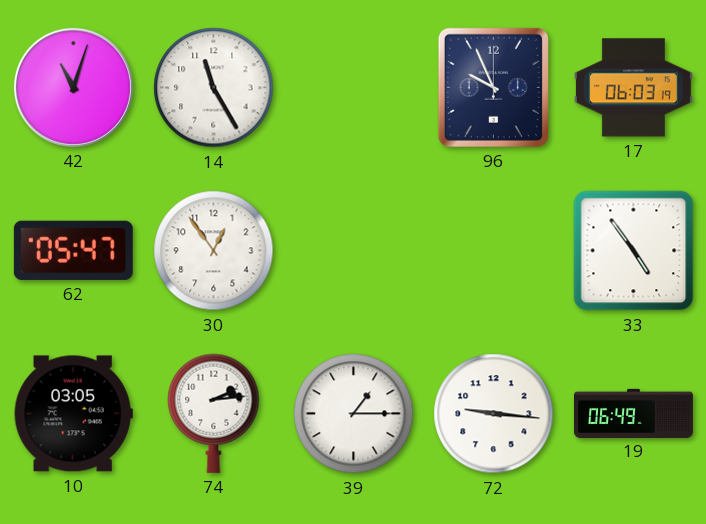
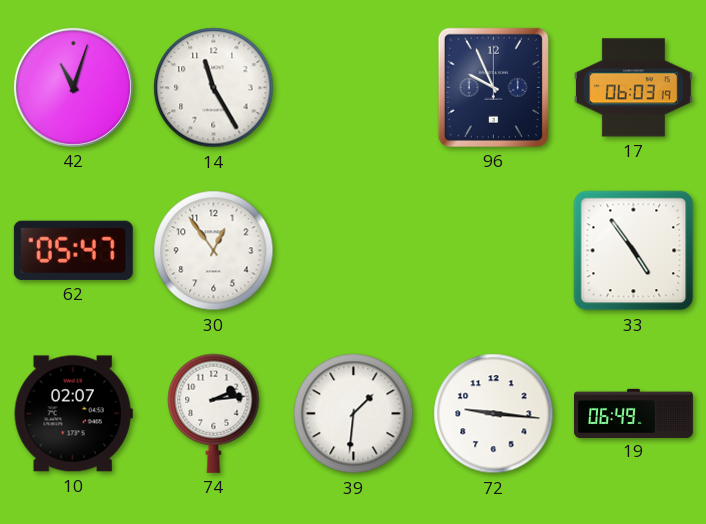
10: 03:05 -> 02:07
39: 1:15 -> 1:31
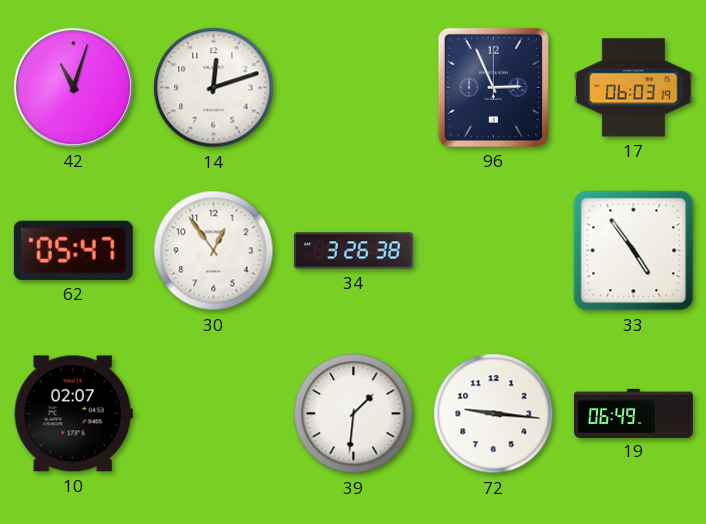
14: 11:25 -> 12:12
96: 9:56 -> 2:56
34: none -> 3:26
74: 2:14 -> none
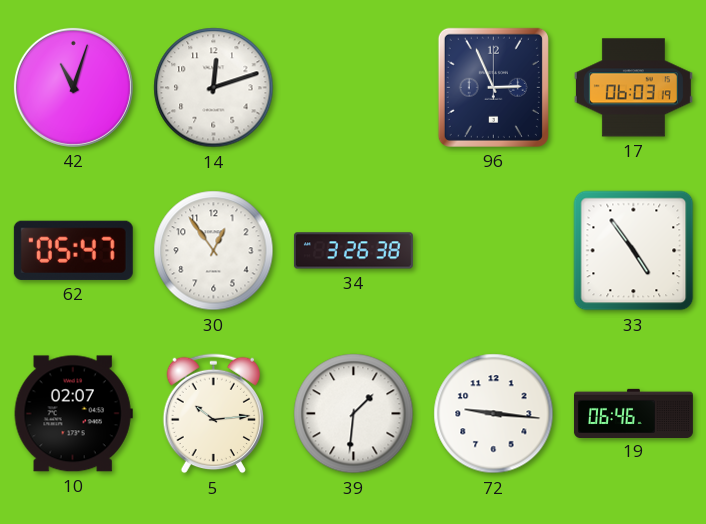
5: none -> 10:14
19: 06:49 -> 06:46
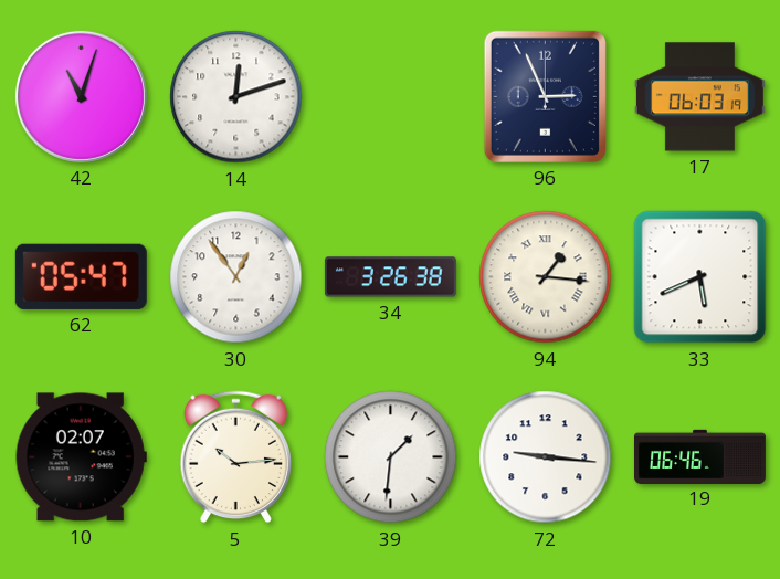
94: none -> 1:16
33: 4:54 -> 5:41
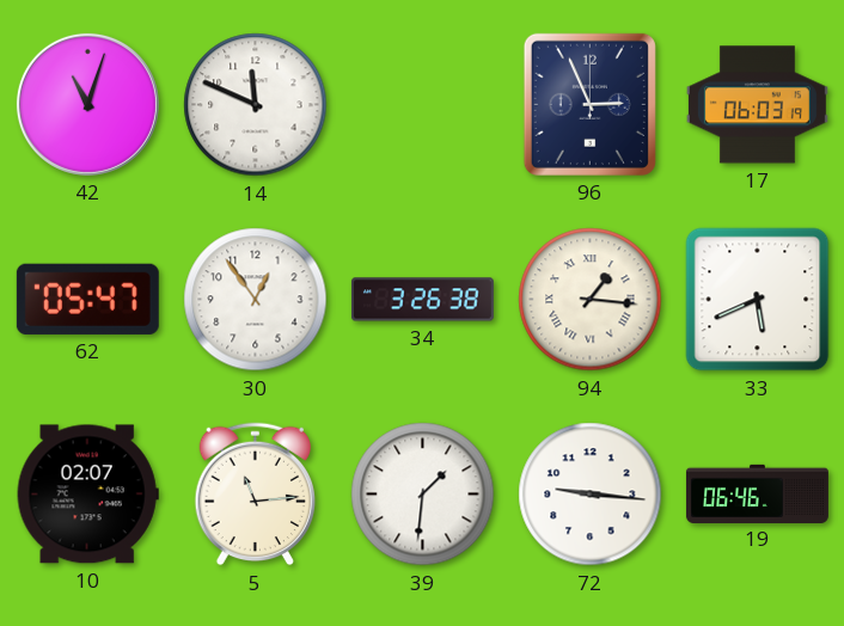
14: 12:12 -> 11:49
5: 10:14 -> 11:14
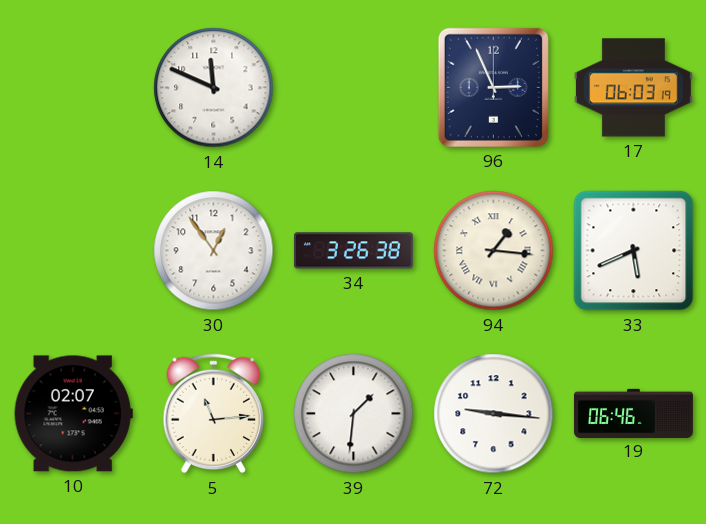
42: 11:03 -> none
62: 05:47 -> none
